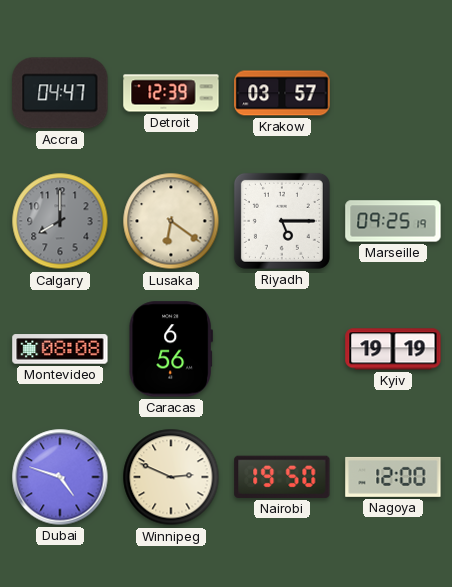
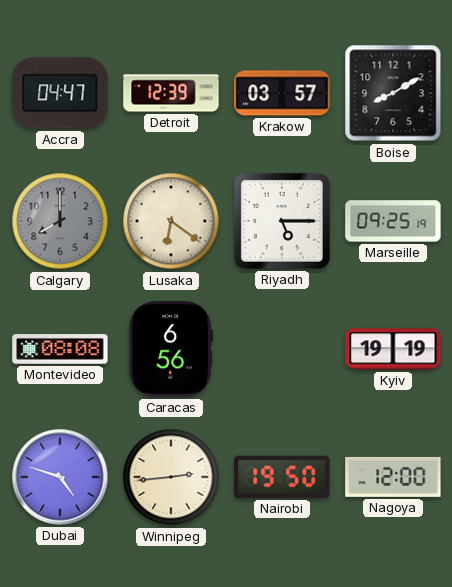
Boise: none -> 8:10
Winnipeg: 2:49 -> 2:44
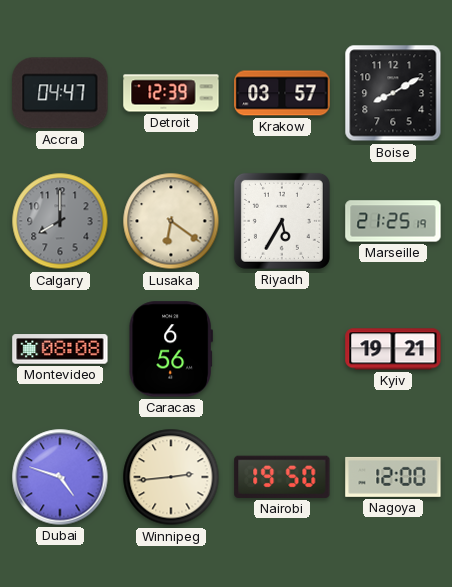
Riyadh: 5:15 -> 5:35
Marseille: 09:25 -> 21:25
Kyiv: 19:19 -> 19:21
